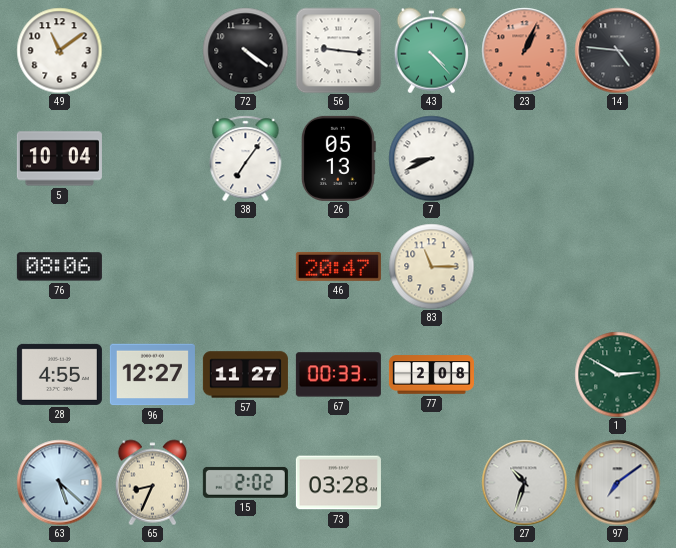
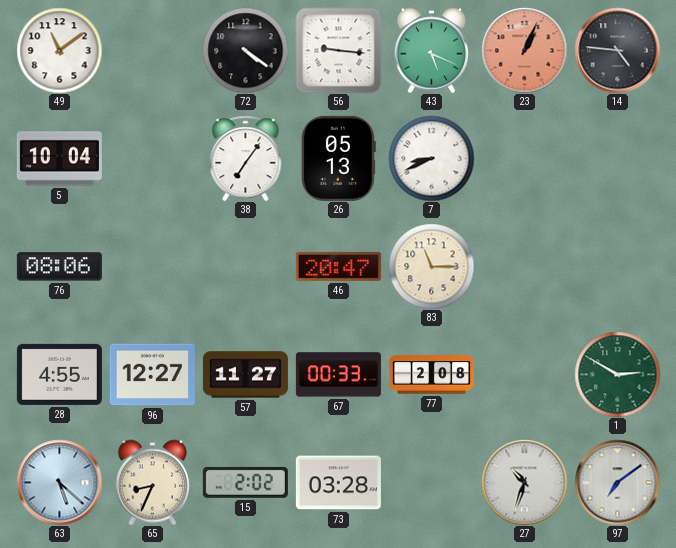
43: 4:23 -> 5:19
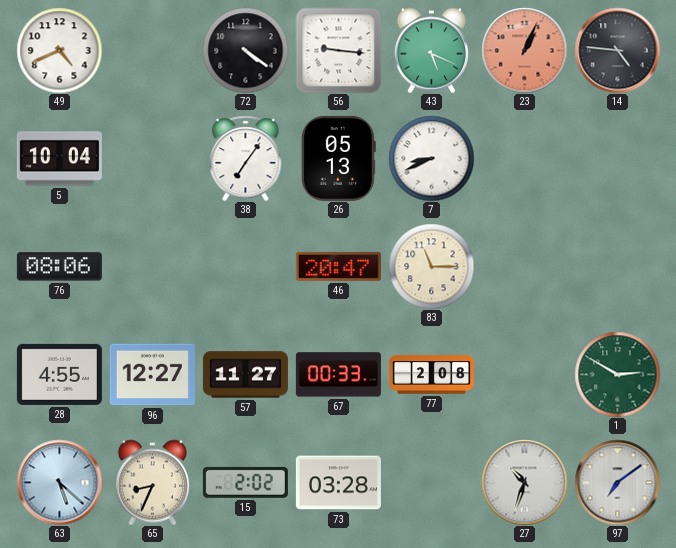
49: 11:09 -> 4:41
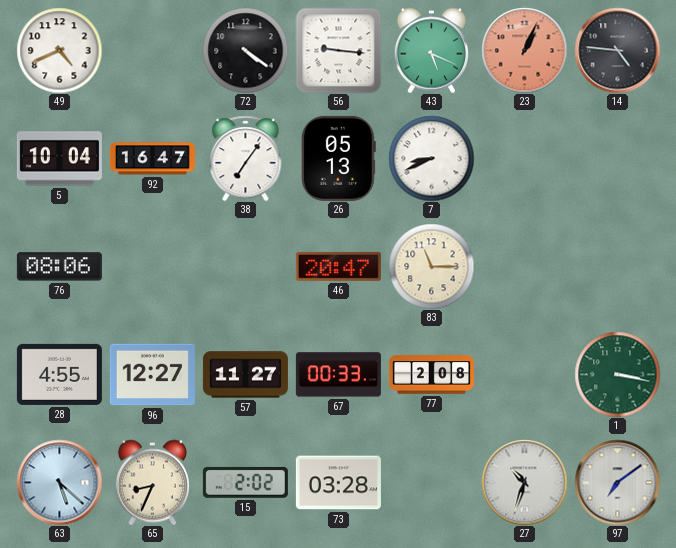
92: none -> 16:47
1: 2:50 -> 3:17
